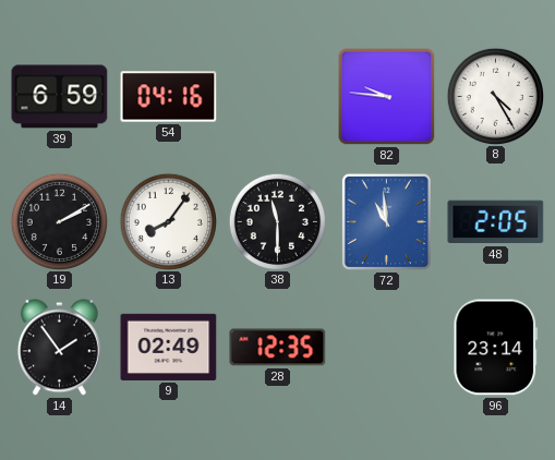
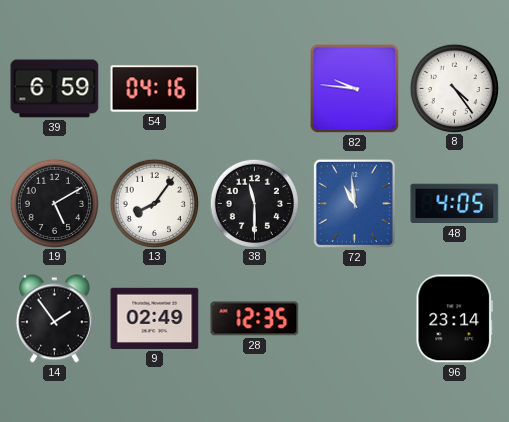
8: 4:25 -> 4:24
19: 2:10 -> 5:10
48: 2:05 -> 4:05
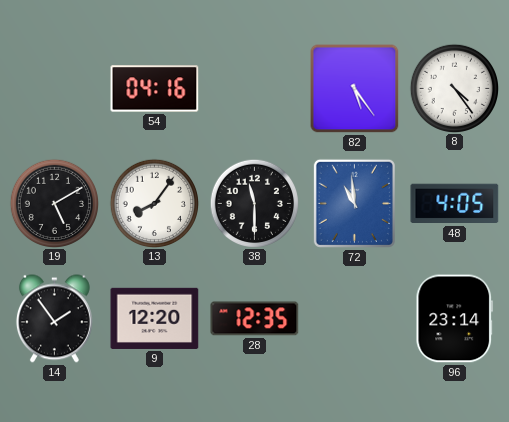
39: 6:59 -> none
82: 9:46 -> 5:24
9: 02:49 -> 12:20
